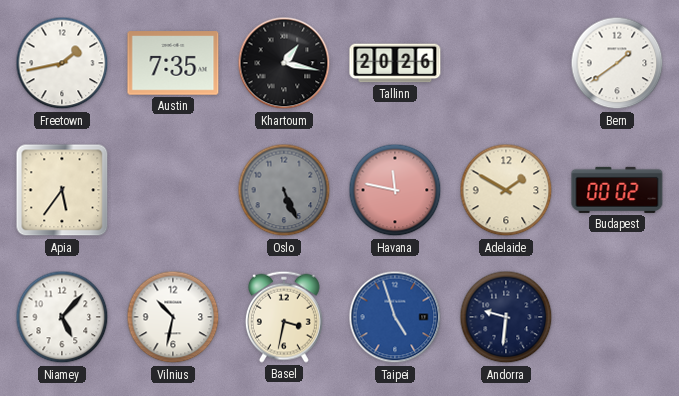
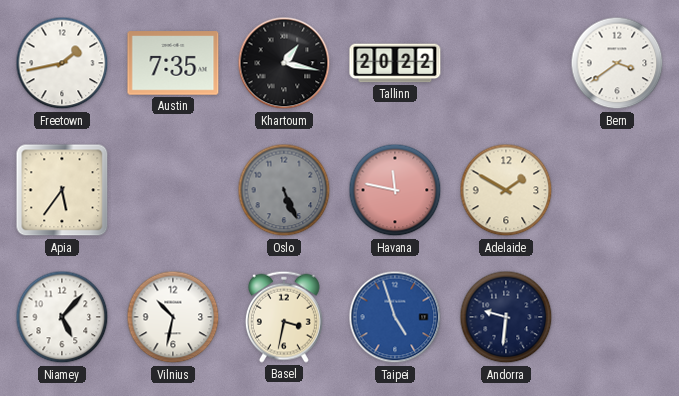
Tallinn: 20:26 -> 20:22
Bern: 1:39 -> 3:39
Budapest: 00:02 -> none
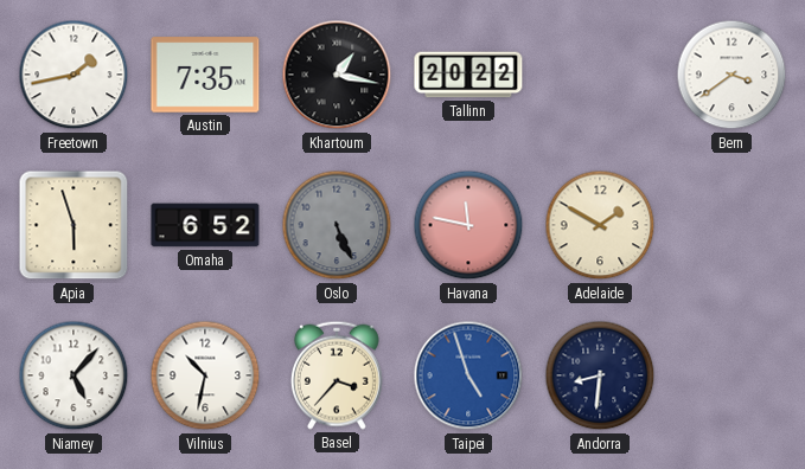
Apia: 5:36 -> 5:57
Omaha: none -> 6:52
Basel: 3:32 -> 3:37
Andorra: 9:31 -> 8:31
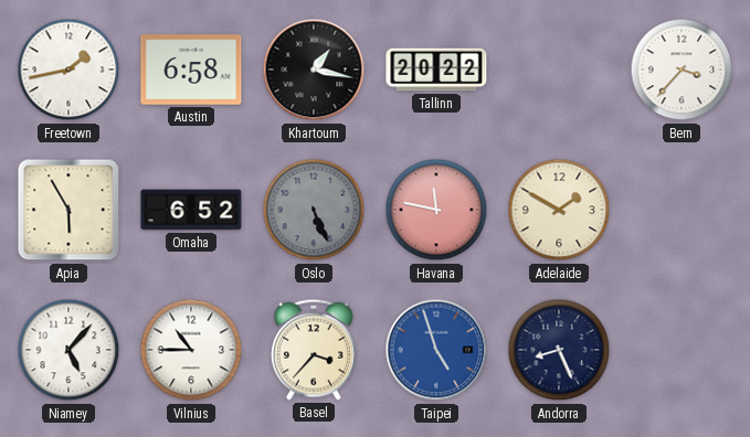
Austin: 7:35 -> 6:58
Bern: 3:39 -> 3:37
Apia: 5:57 -> 5:55
Vilnius: 10:32 -> 10:45
Andorra: 8:31 -> 8:26
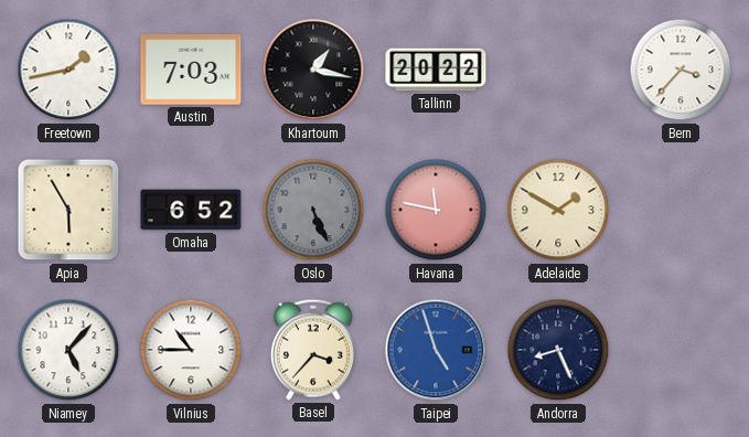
Austin: 6:58 -> 7:03
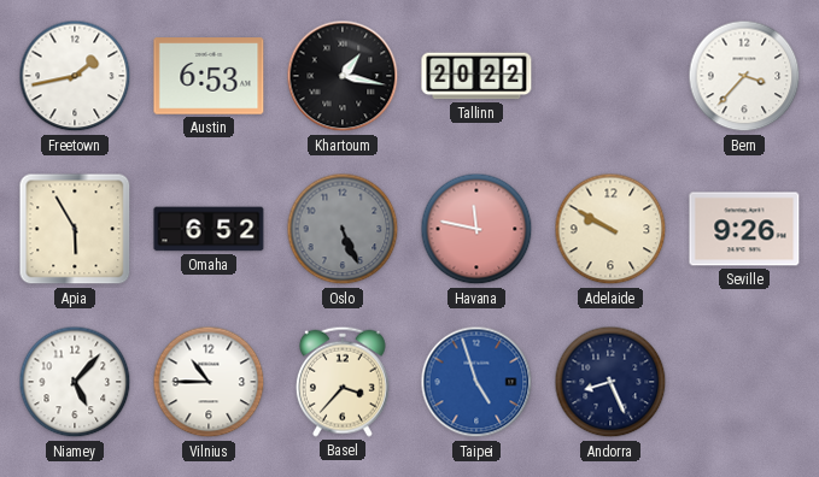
Austin: 7:03 -> 6:53
Adelaide: 1:50 -> 9:50
Seville: none -> 9:26
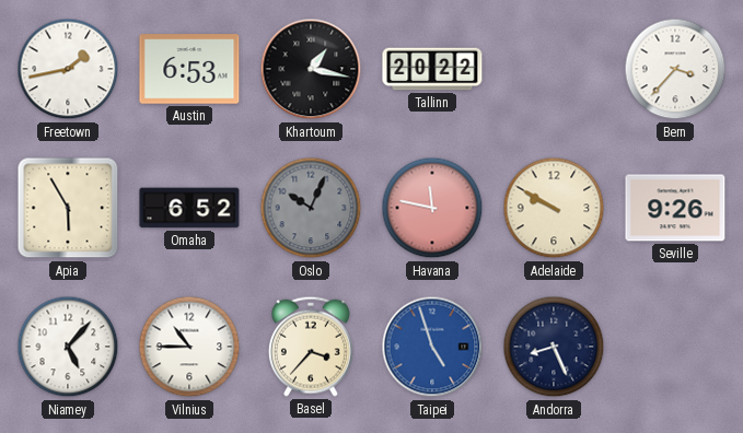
Oslo: 5:26 -> 10:04
